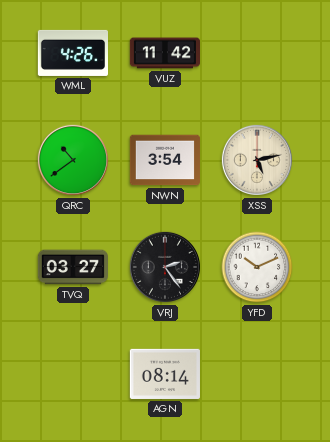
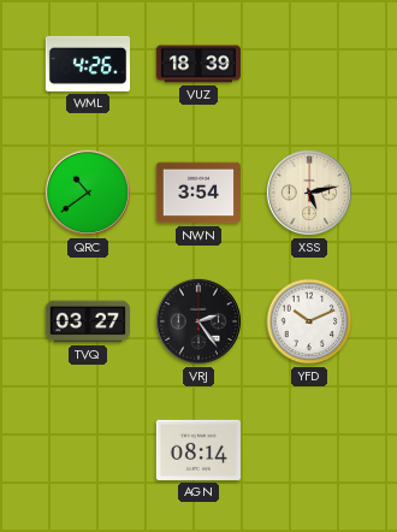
VUZ: 11:42 -> 18:39
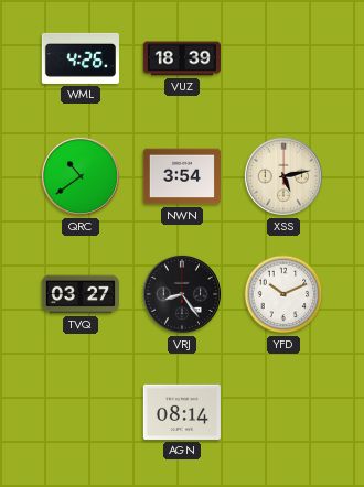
VRJ: 2:24 -> 8:24
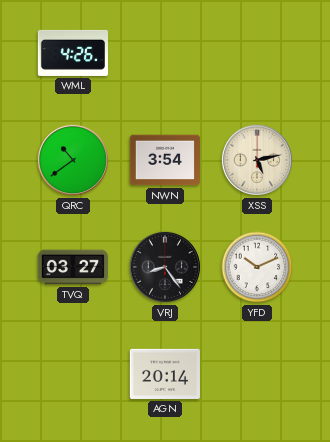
VUZ: 18:39 -> none
AGN: 08:14 -> 20:14
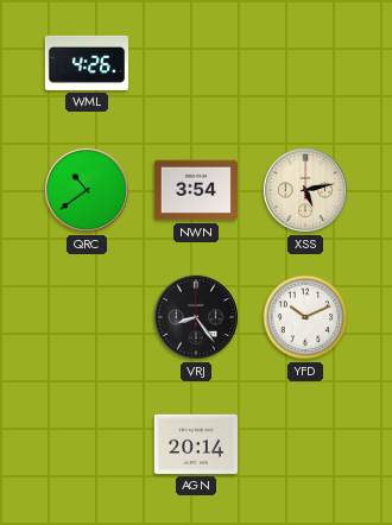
TVQ: 03:27 -> none
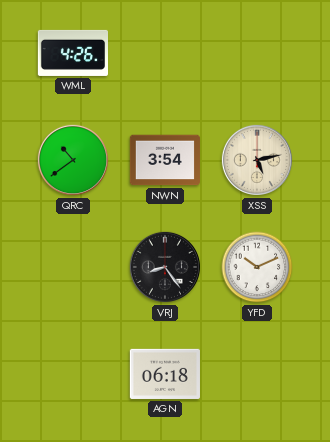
AGN: 20:14 -> 06:18
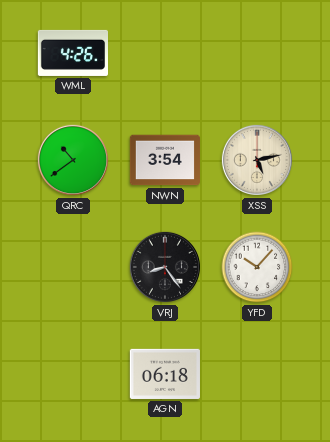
YFD: 10:11 -> 10:07
